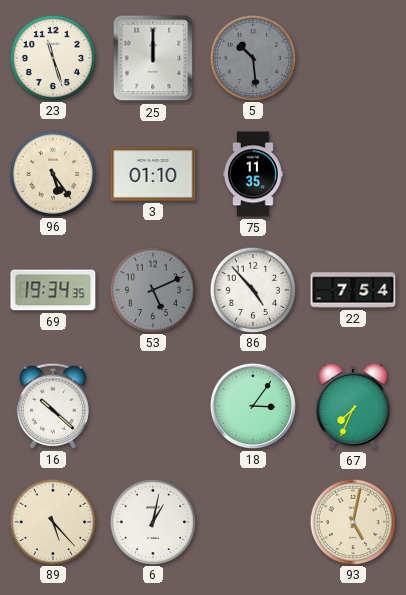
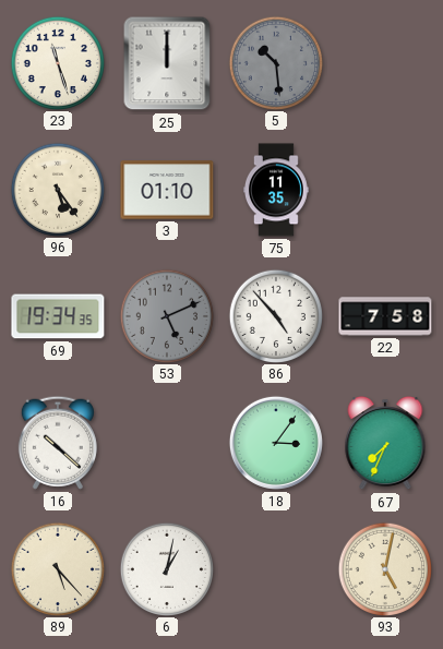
22: 7:54 -> 7:58
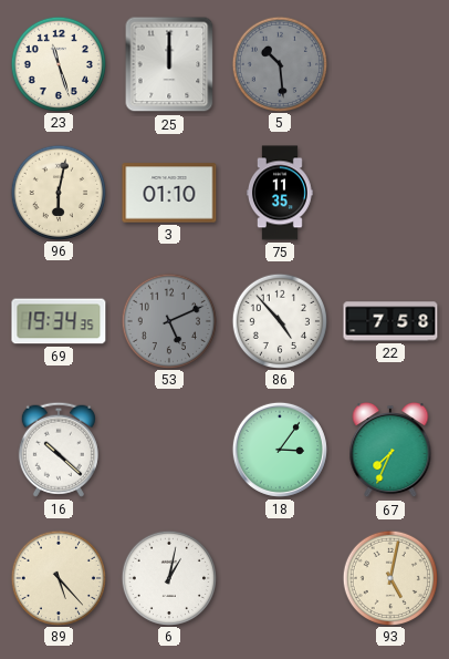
96: 5:24 -> 6:02
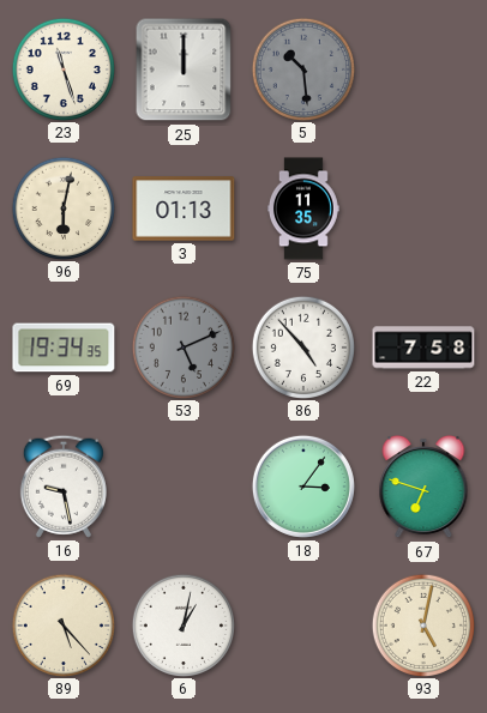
3: 01:10 -> 01:13
16: 10:22 -> 9:28
67: 7:34 -> 6:48
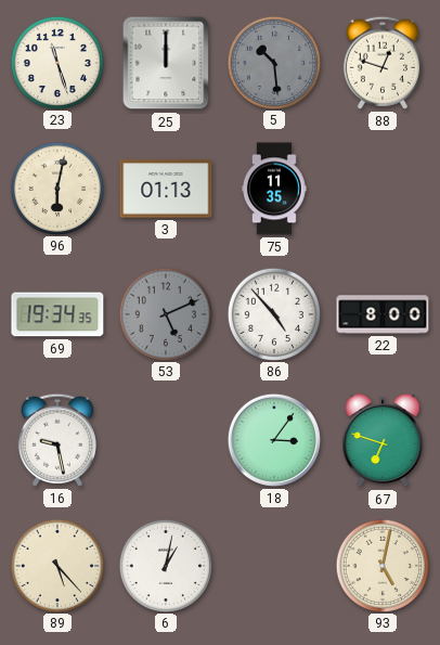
88: none -> 12:48
22: 7:58 -> 8:00
